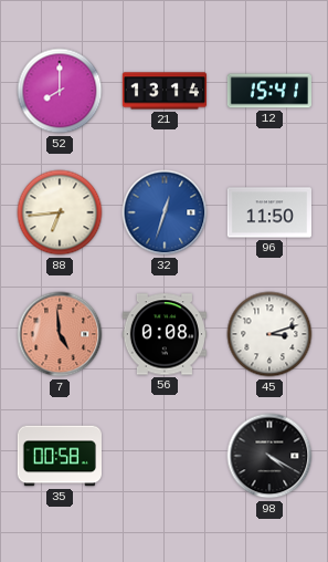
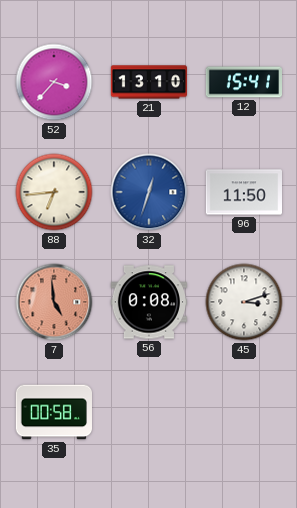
52: 8:00 -> 3:37
21: 13:14 -> 13:10
98: 4:20 -> none
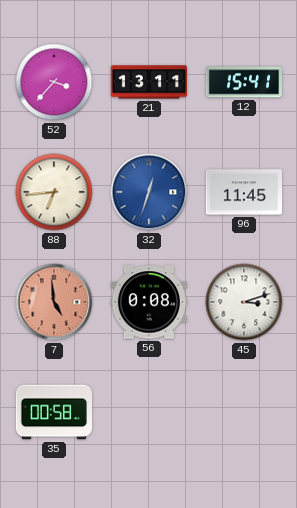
21: 13:10 -> 13:11
96: 11:50 -> 11:45
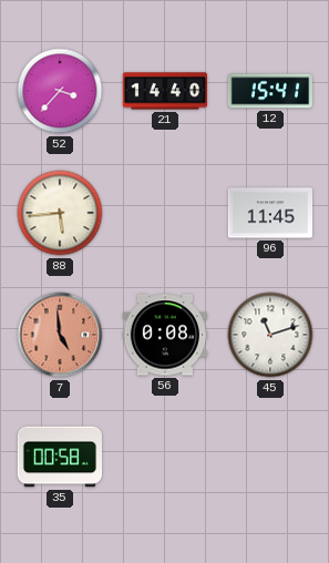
21: 13:11 -> 14:40
88: 6:44 -> 5:44
32: 12:33 -> none
45: 3:12 -> 11:12
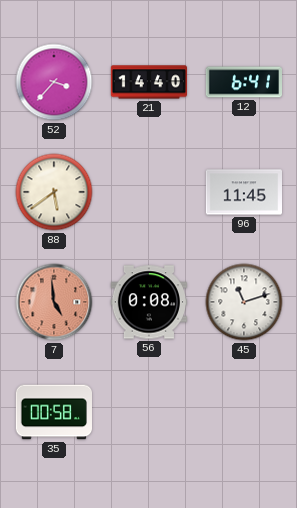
12: 15:41 -> 6:41
88: 5:44 -> 5:39
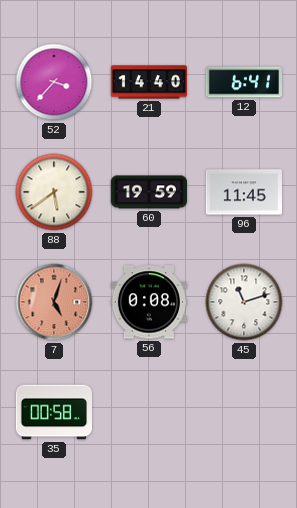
60: none -> 19:59
7: 4:59 -> 5:03
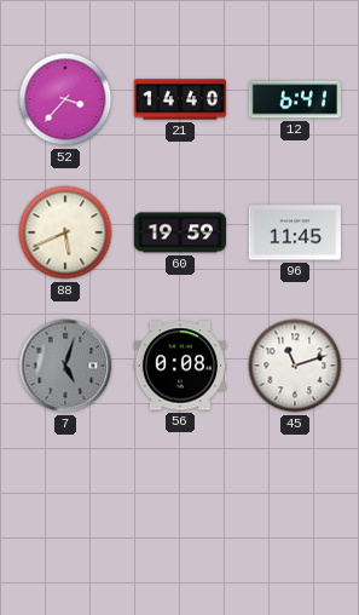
88: 5:39 -> 5:41
7 dial: salmon -> grey
35: 00:58 -> none
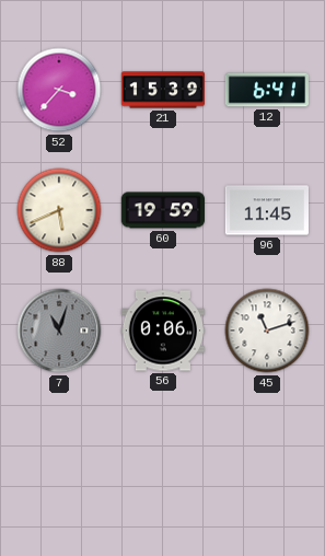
21: 14:40 -> 15:39
7: 5:03 -> 11:03
56: 0:08 -> 0:06
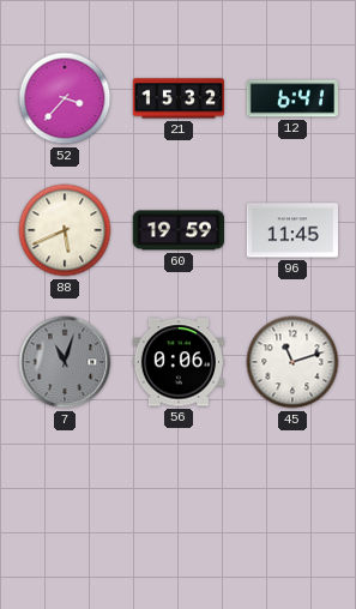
21: 15:39 -> 15:32
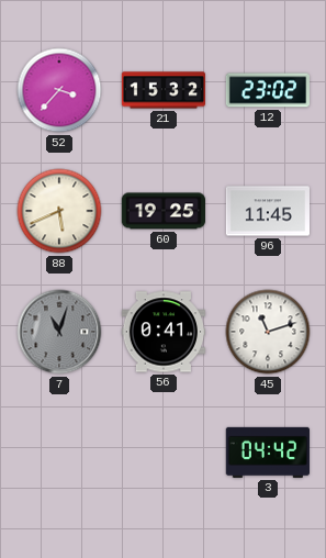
12: 6:41 -> 23:02
60: 19:59 -> 19:25
56: 0:06 -> 0:41
3: none -> 04:42
